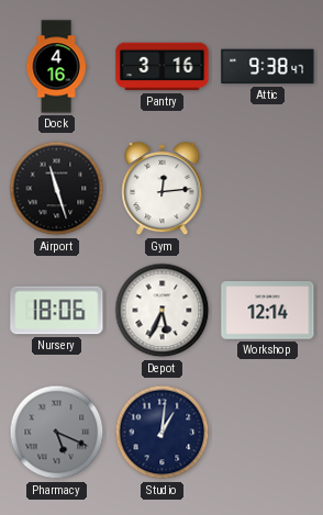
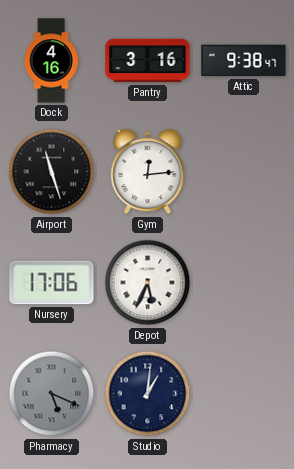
Nursery: 18:06 -> 17:06
Workshop: 12:14 -> none
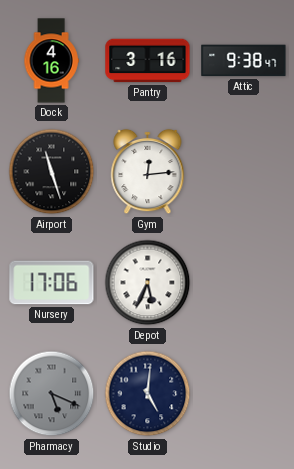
Studio: 1:01 -> 5:01
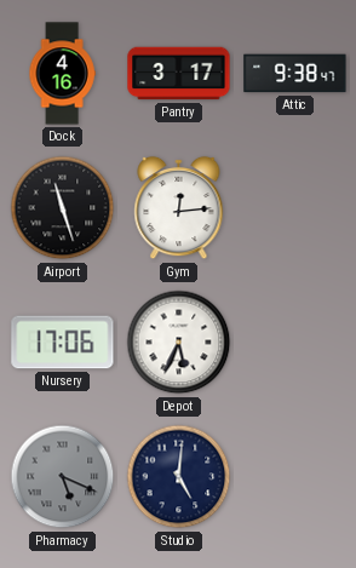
Pantry: 3:16 -> 3:17
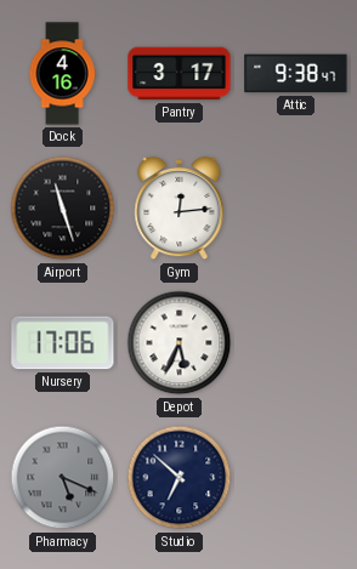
Studio: 5:01 -> 6:52
